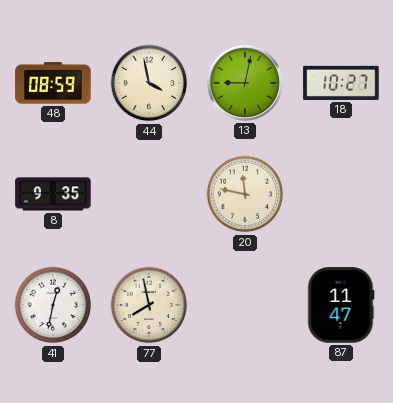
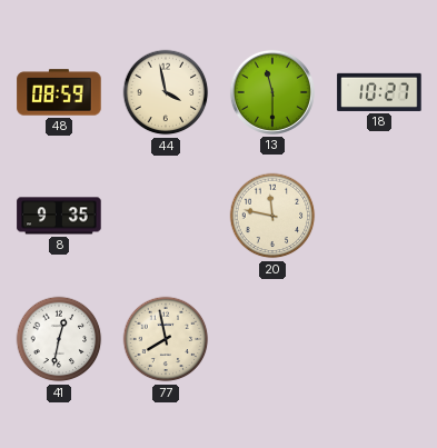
13: 9:02 -> 11:30
87: 11:47 -> none
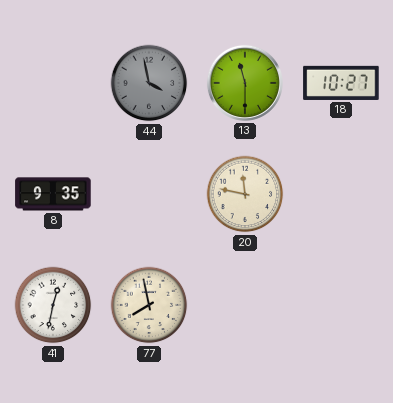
48: 08:59 -> none
44 dial: cream -> grey
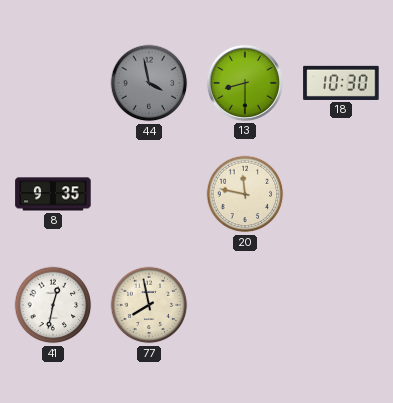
13: 11:30 -> 8:30
18: 10:27 -> 10:30
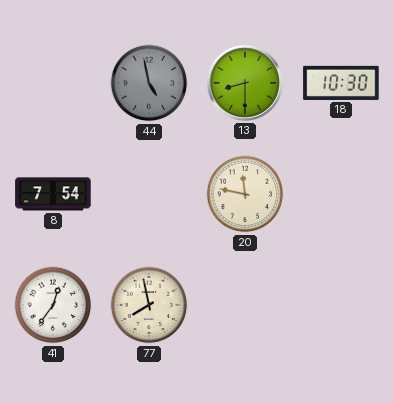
44: 3:58 -> 4:58
8: 9:35 -> 7:54
41: 12:32 -> 12:36
